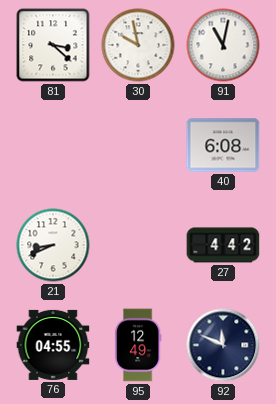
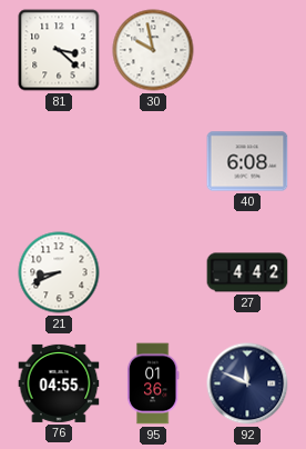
91: 11:02 -> none
95: 12:49 -> 01:36
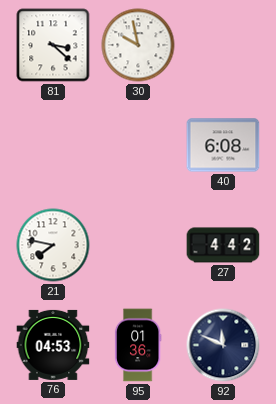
21: 8:41 -> 7:47
76: 04:55 -> 04:53
